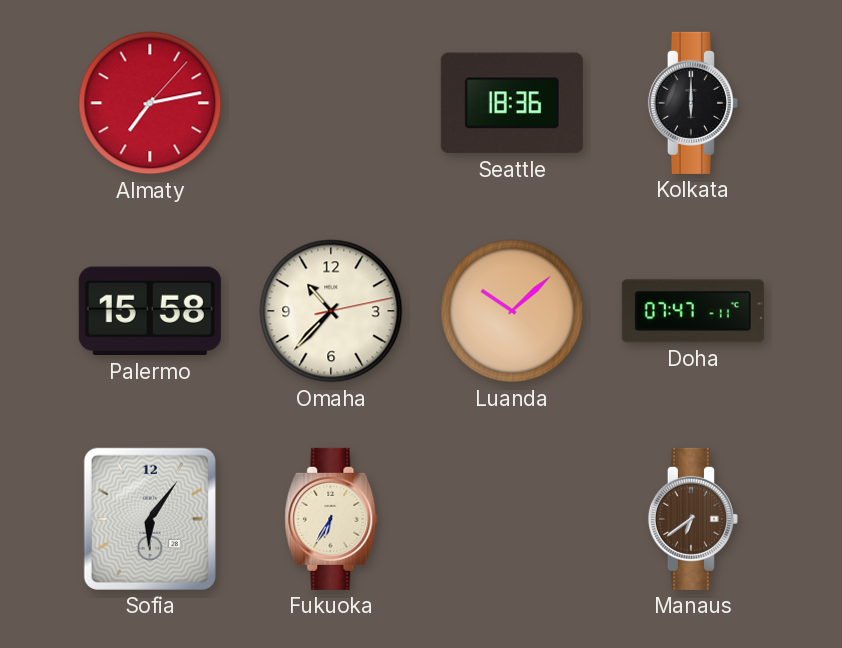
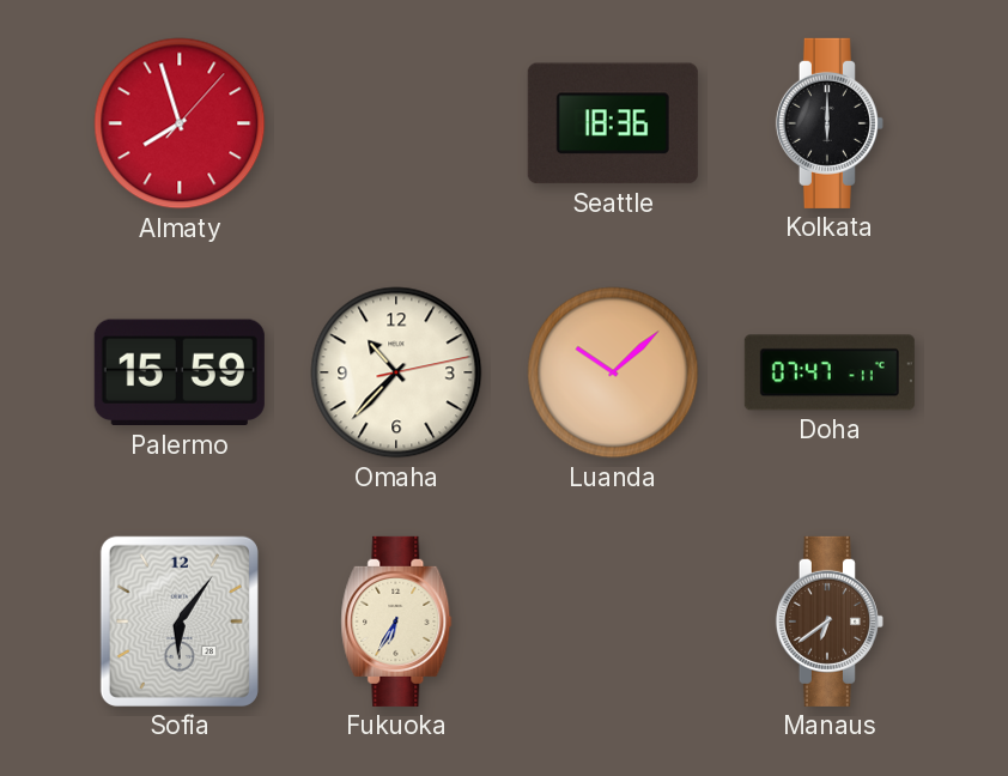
Almaty: 7:13 -> 7:57
Palermo: 15:58 -> 15:59
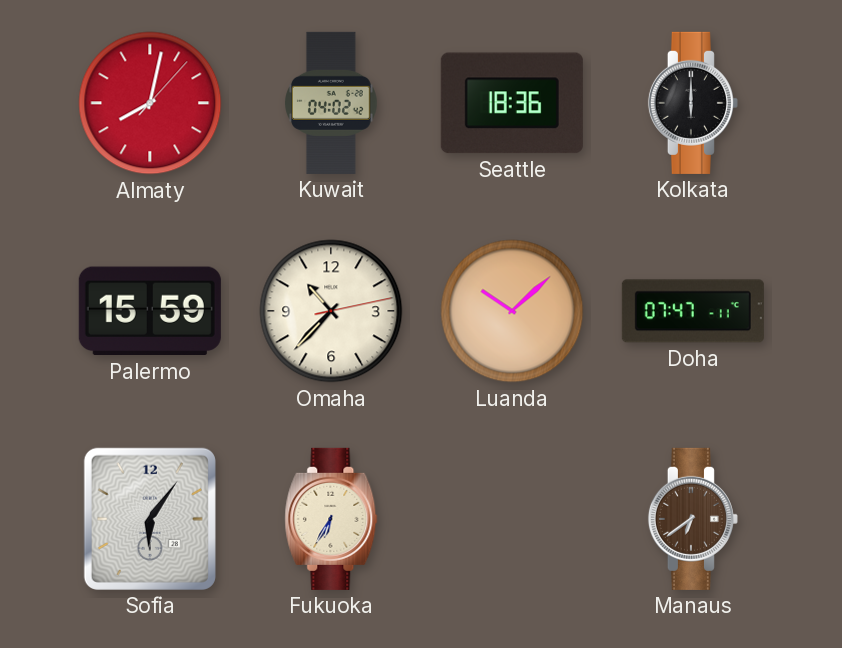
Almaty: 7:57 -> 8:02
Kuwait: none -> 04:02
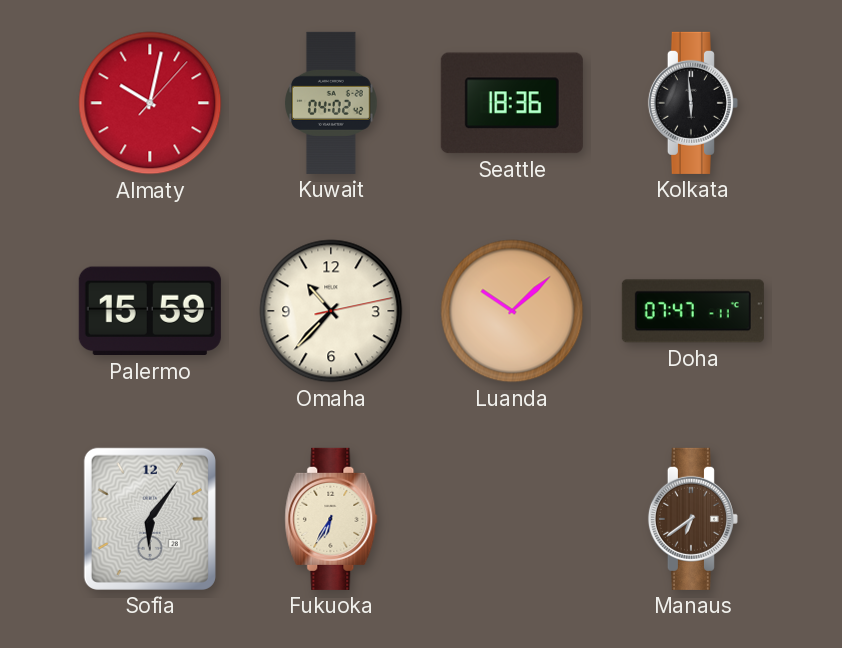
Almaty: 8:02 -> 10:02
Kolkata: 6:00 -> 5:59
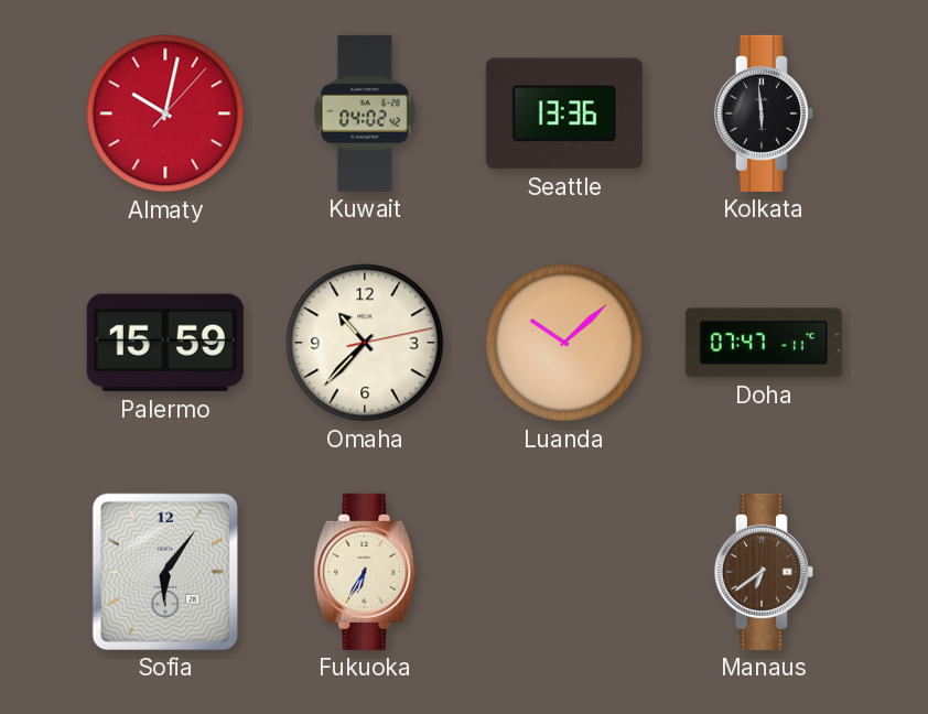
Seattle: 18:36 -> 13:36
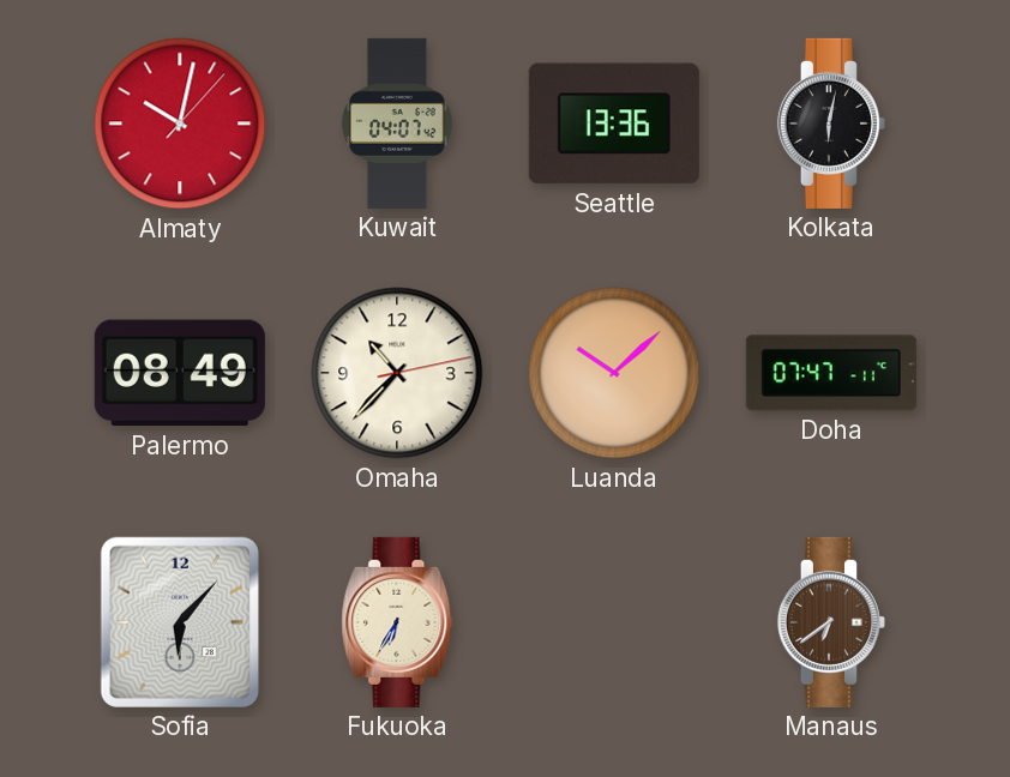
Kuwait: 04:02 -> 04:07
Kolkata: 5:59 -> 6:02
Palermo: 15:59 -> 08:49
Sofia: 6:06 -> 6:07
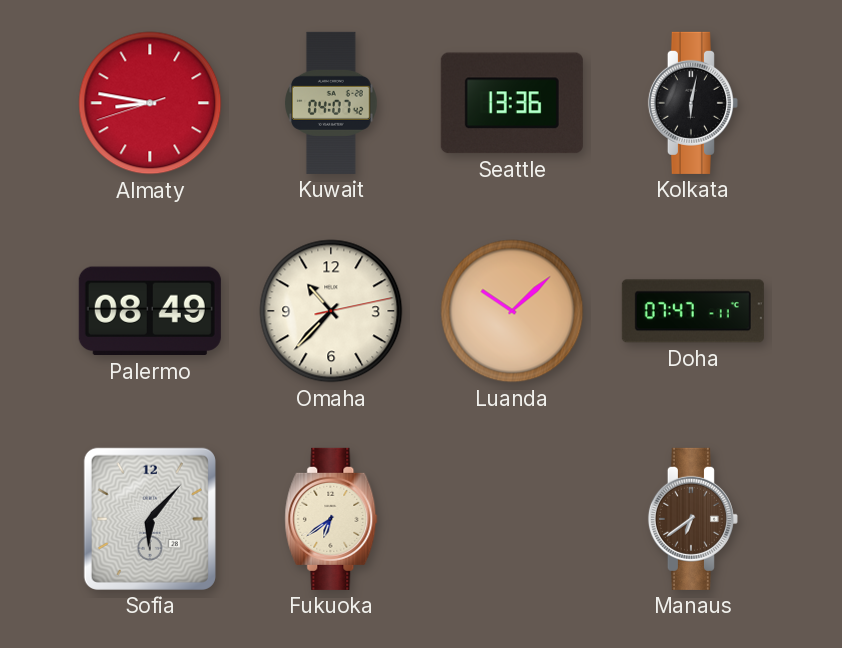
Almaty: 10:02 -> 8:46
Fukuoka: 6:35 -> 6:39
